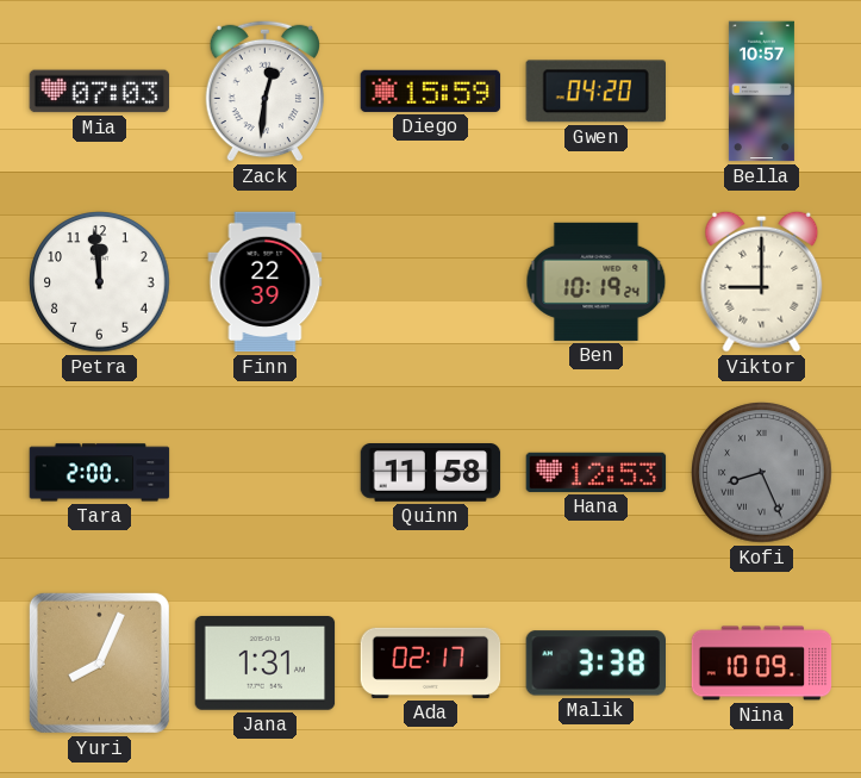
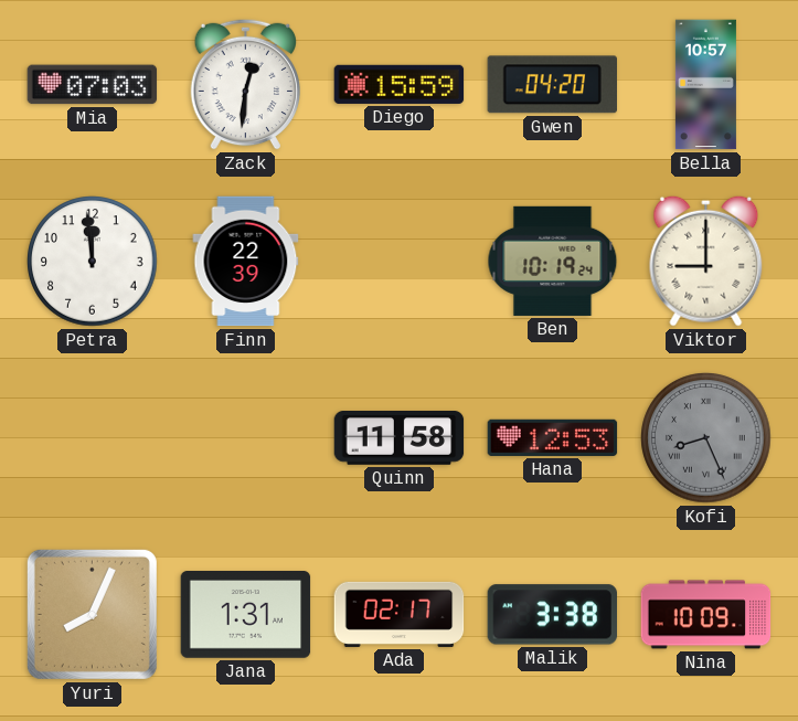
Tara: 2:00 -> none
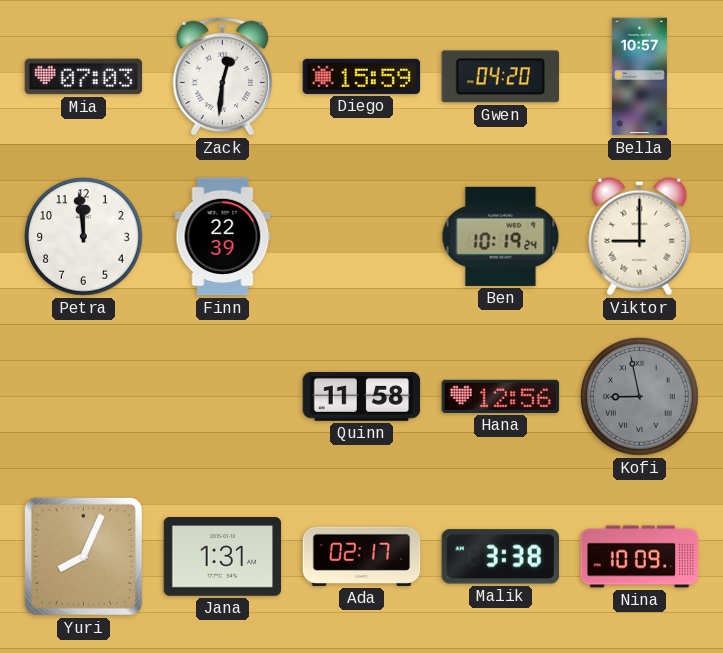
Hana: 12:53 -> 12:56
Kofi: 8:26 -> 8:58
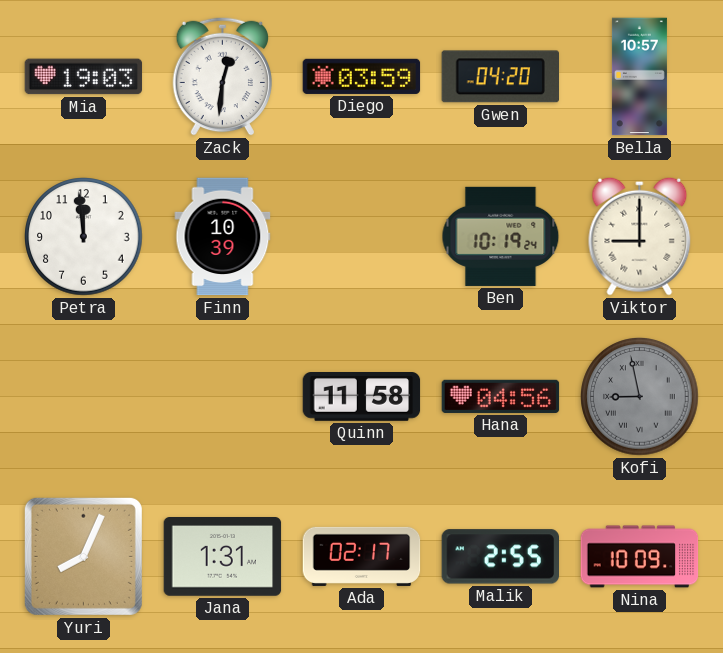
Mia: 07:03 -> 19:03
Diego: 15:59 -> 03:59
Finn: 22:39 -> 10:39
Hana: 12:56 -> 04:56
Malik: 3:38 -> 2:55
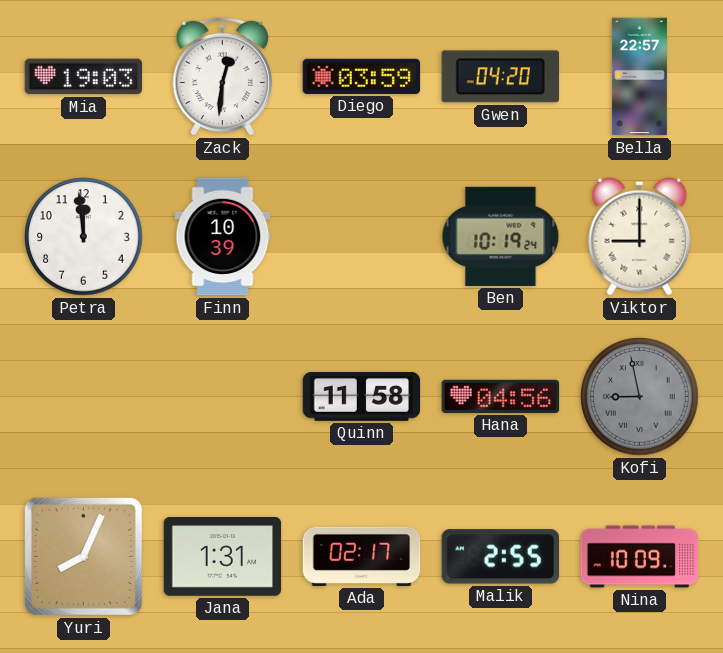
Bella: 10:57 -> 22:57
